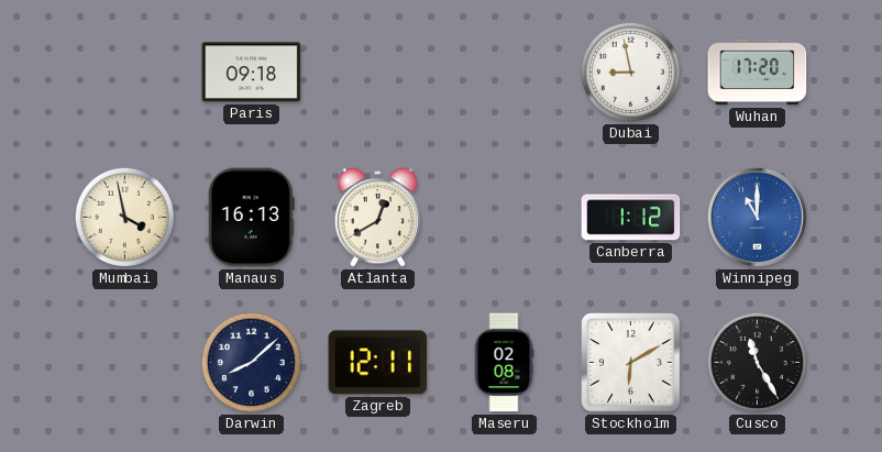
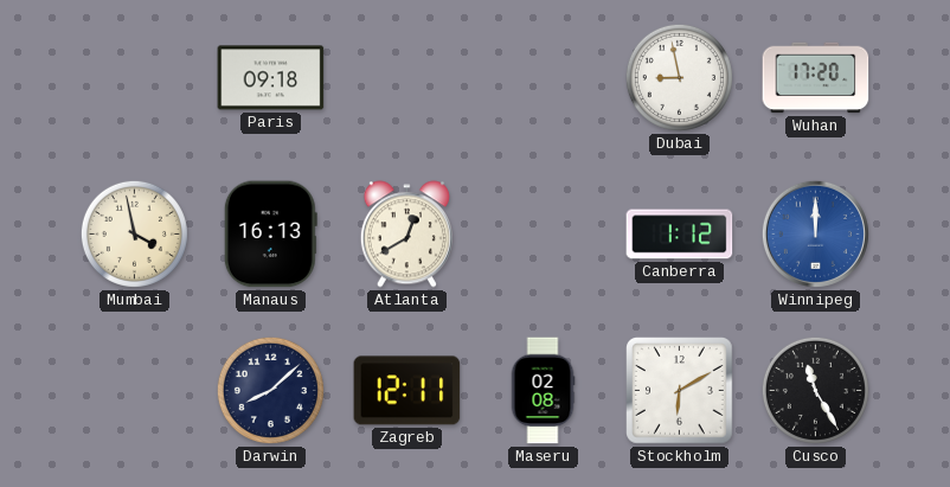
Winnipeg: 11:00 -> 12:00
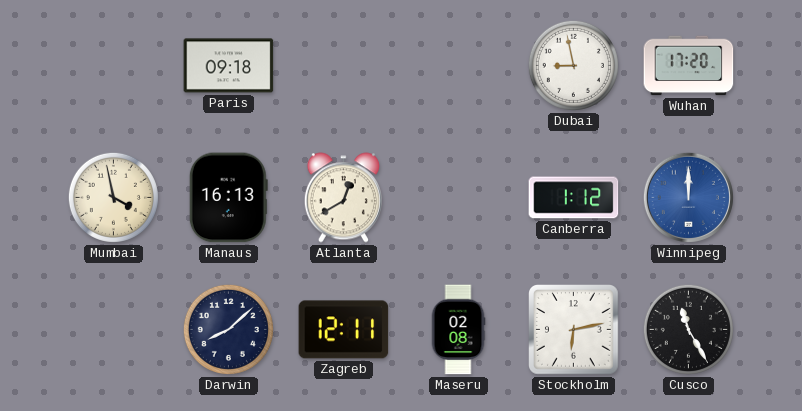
Stockholm: 6:10 -> 6:13
